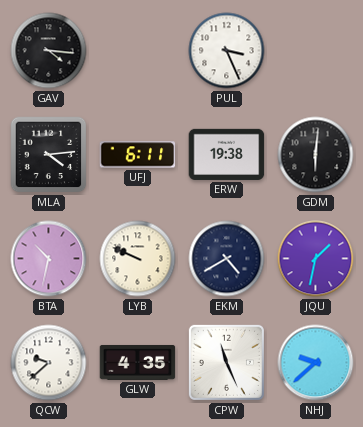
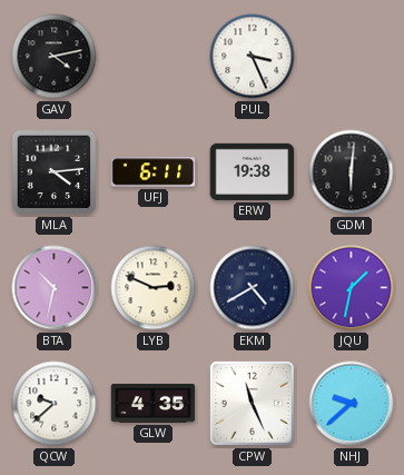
GAV: 4:16 -> 4:13
LYB: 9:49 -> 2:49
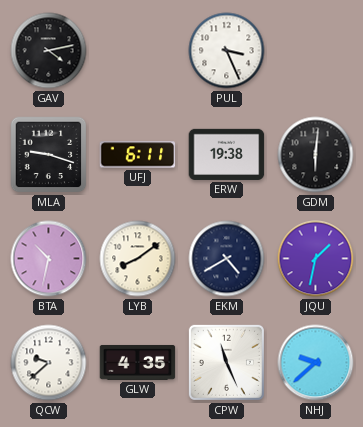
MLA: 4:14 -> 9:18
LYB: 2:49 -> 8:09
